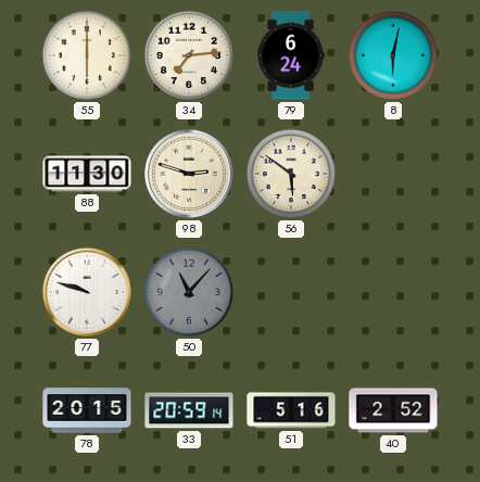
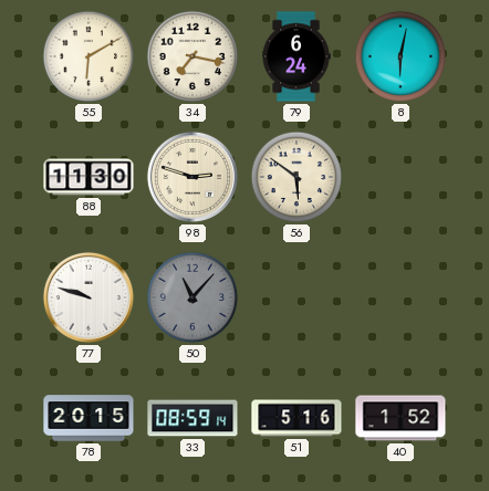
55: 6:00 -> 6:10
34: 7:14 -> 7:17
33: 20:59 -> 08:59
40: 2:52 -> 1:52
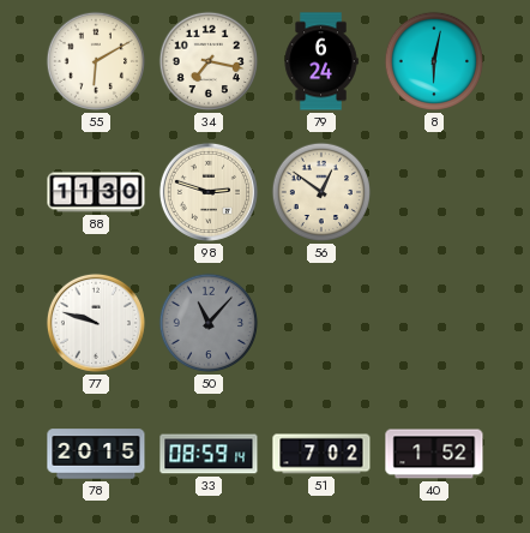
56: 5:51 -> 12:51
51: 5:16 -> 7:02
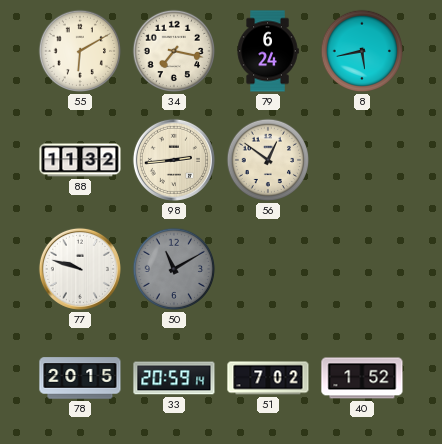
8: 6:02 -> 5:43
88: 11:30 -> 11:32
98: 2:48 -> 2:44
50: 11:07 -> 11:10
33: 08:59 -> 20:59
